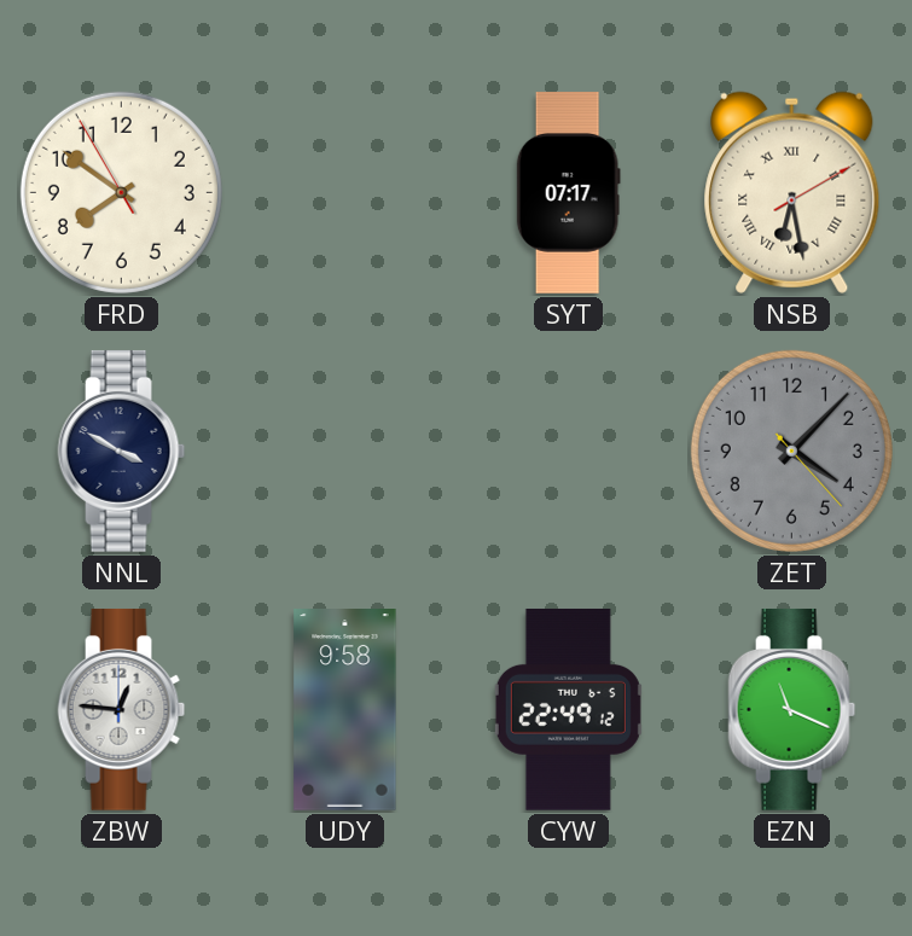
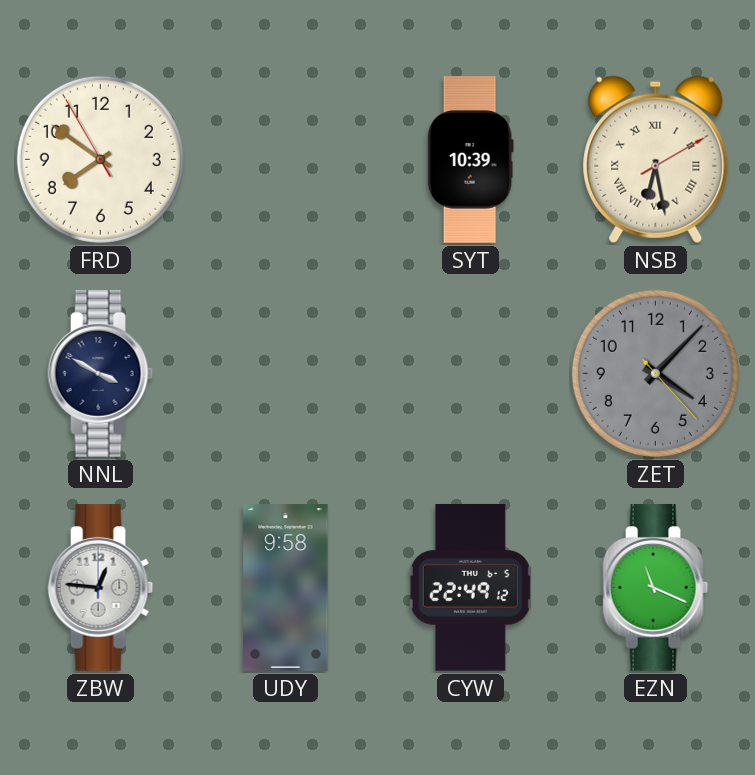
SYT: 07:17 -> 10:39
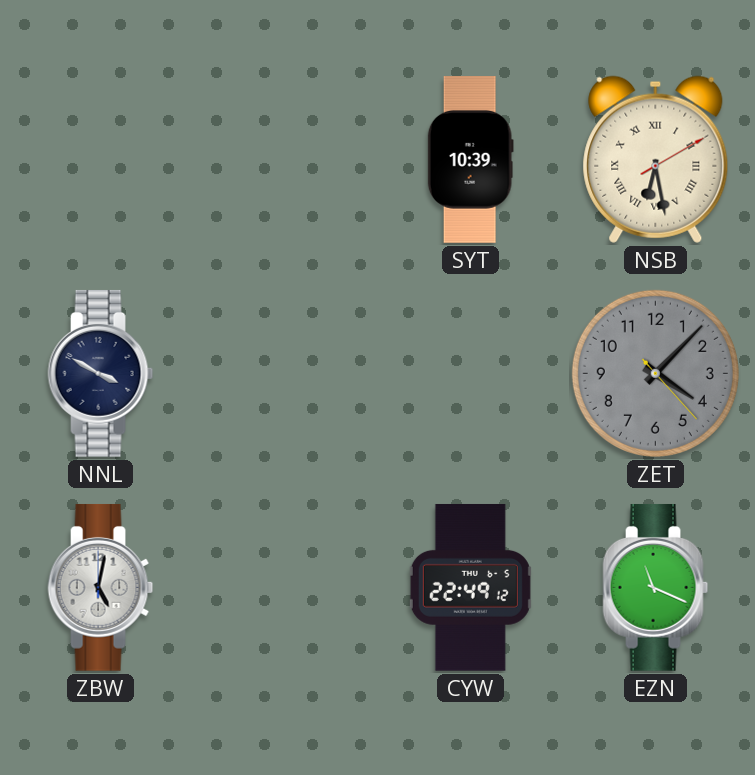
FRD: 7:50 -> none
ZBW: 12:46 -> 5:02
UDY: 9:58 -> none
